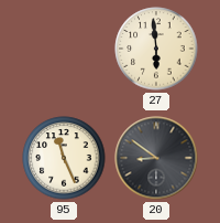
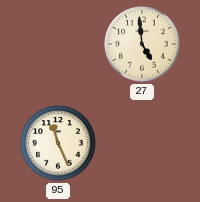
27: 5:59 -> 4:59
20: 8:51 -> none
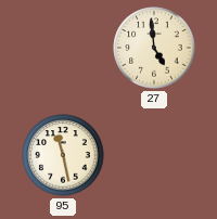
95: 11:26 -> 11:28
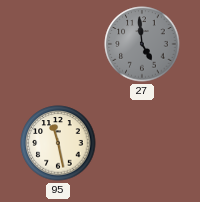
27 dial: cream -> grey
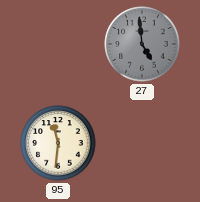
95: 11:28 -> 11:31
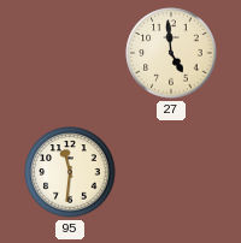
27 dial: grey -> cream
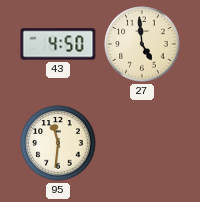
43: none -> 4:50
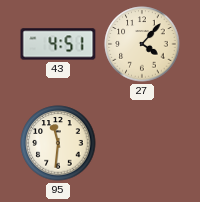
43: 4:50 -> 4:51
27: 4:59 -> 4:07
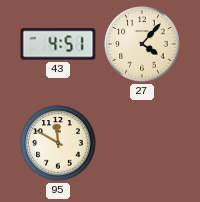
95: 11:31 -> 11:50
